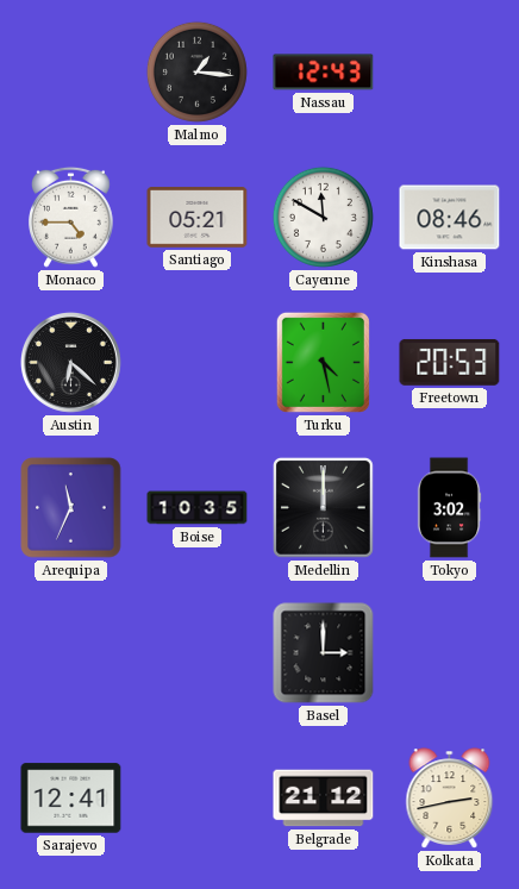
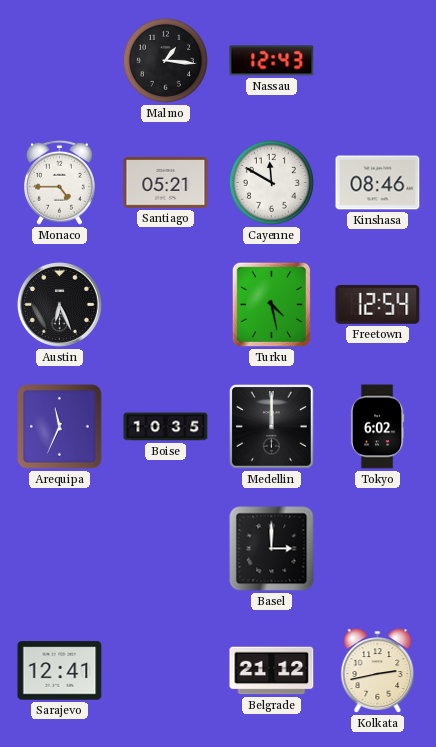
Austin: 6:22 -> 6:26
Freetown: 20:53 -> 12:54
Tokyo: 3:02 -> 6:02
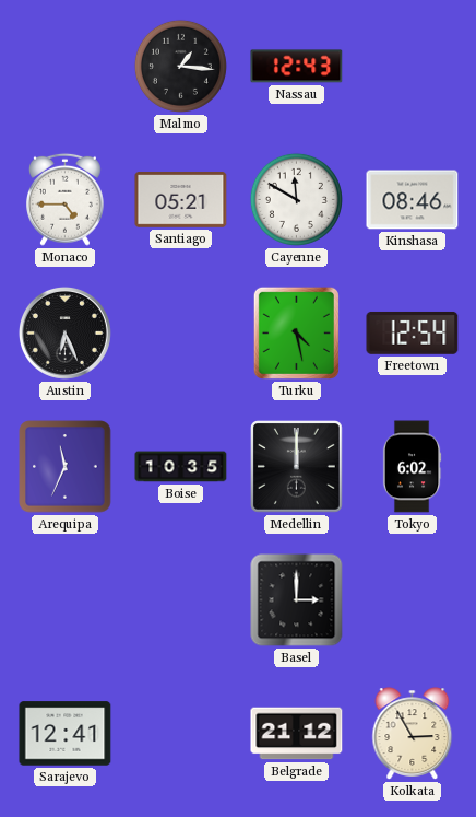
Kolkata: 2:43 -> 2:55
